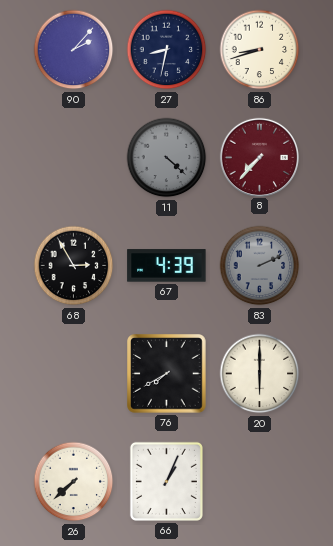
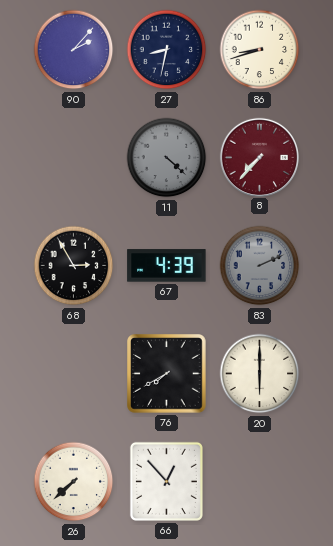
66: 1:04 -> 12:53
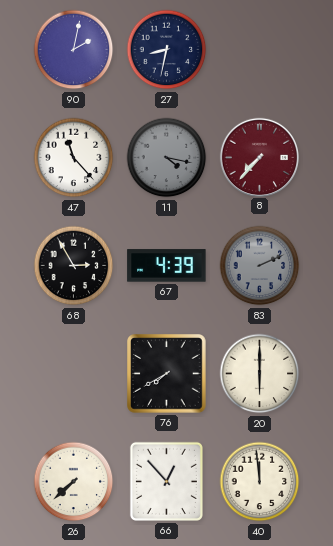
90: 2:07 -> 2:02
86: 8:42 -> none
47: none -> 11:23
11: 4:22 -> 4:17
40: none -> 11:59
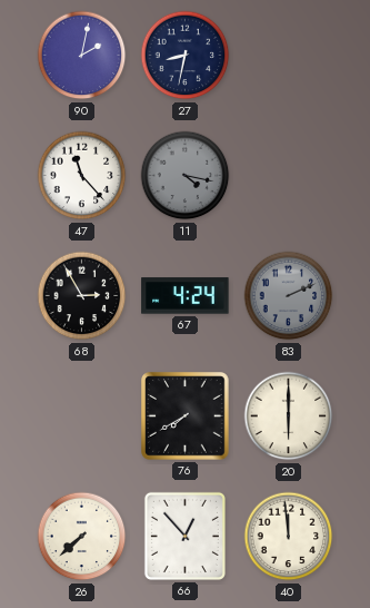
8: 7:37 -> none
67: 4:39 -> 4:24
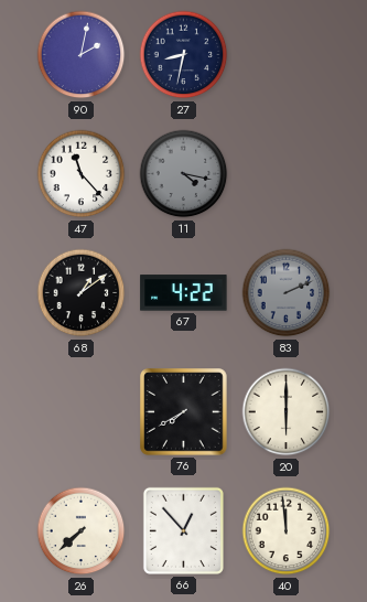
68: 2:55 -> 1:09
67: 4:24 -> 4:22
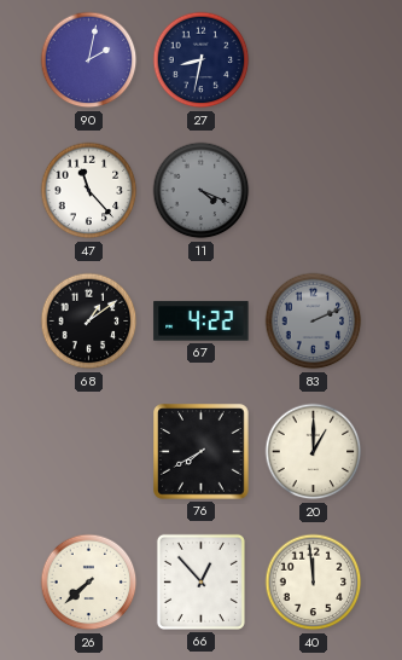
11: 4:17 -> 4:19
20: 6:00 -> 1:00
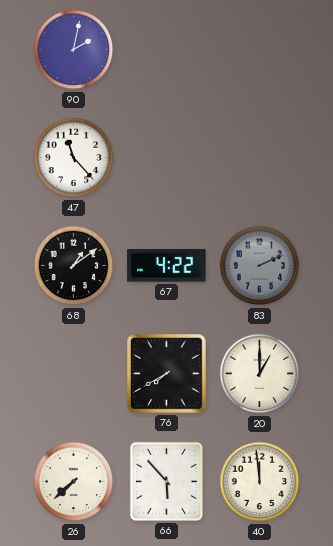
27: 8:32 -> none
11: 4:19 -> none
66: 12:53 -> 5:53
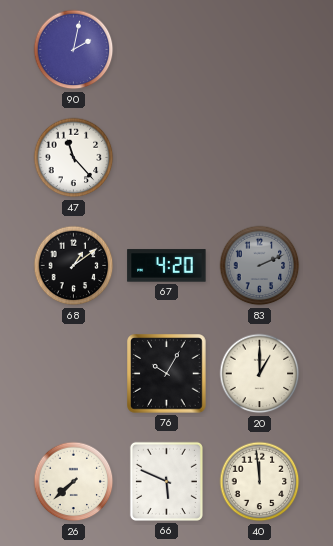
67: 4:22 -> 4:20
76: 7:40 -> 10:05
66: 5:53 -> 5:49
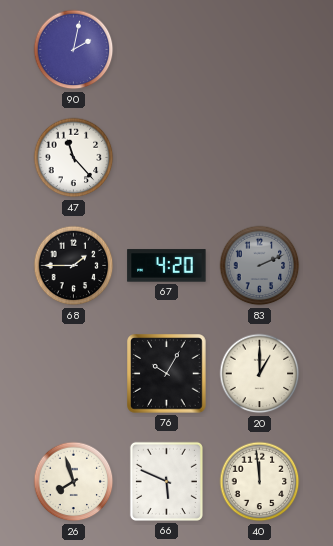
68: 1:09 -> 1:45
26: 7:38 -> 7:57
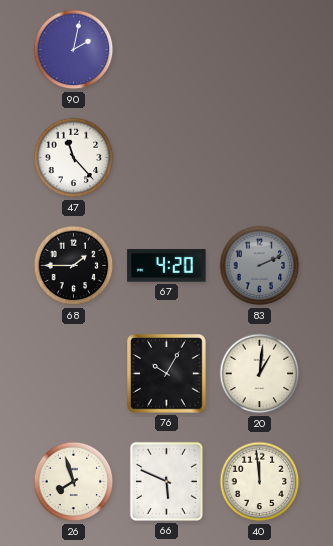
20: 1:00 -> 1:01
